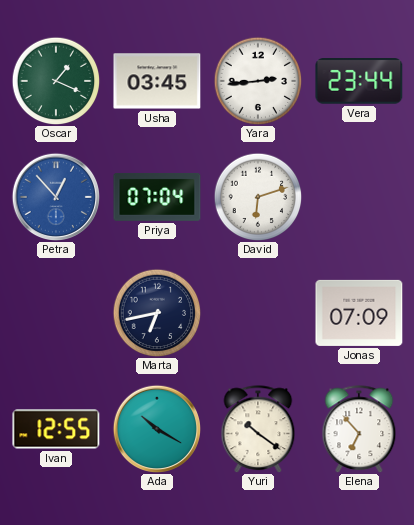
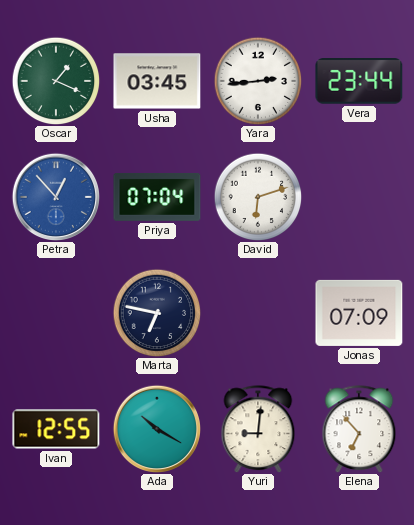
Marta: 6:43 -> 6:47
Yuri: 10:21 -> 9:01
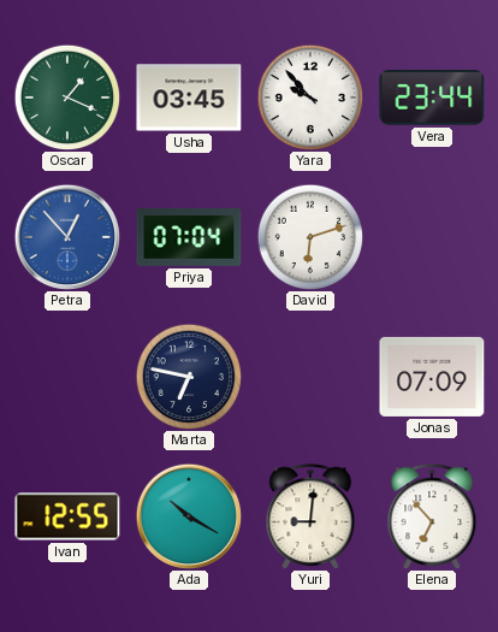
Yara: 2:44 -> 9:53
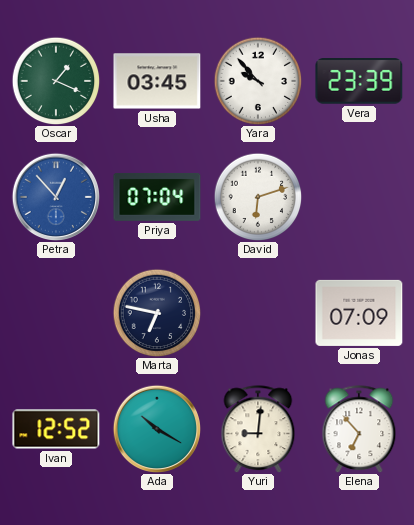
Vera: 23:44 -> 23:39
Ivan: 12:55 -> 12:52
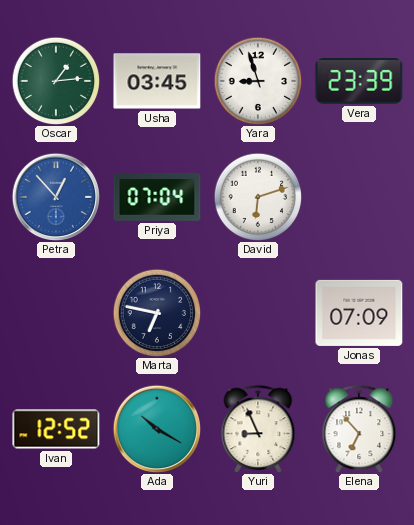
Oscar: 1:19 -> 1:14
Yara: 9:53 -> 8:57
Yuri: 9:01 -> 8:56
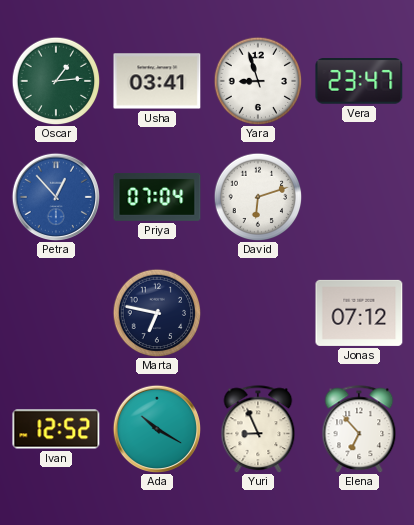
Usha: 03:45 -> 03:41
Vera: 23:39 -> 23:47
Jonas: 07:09 -> 07:12
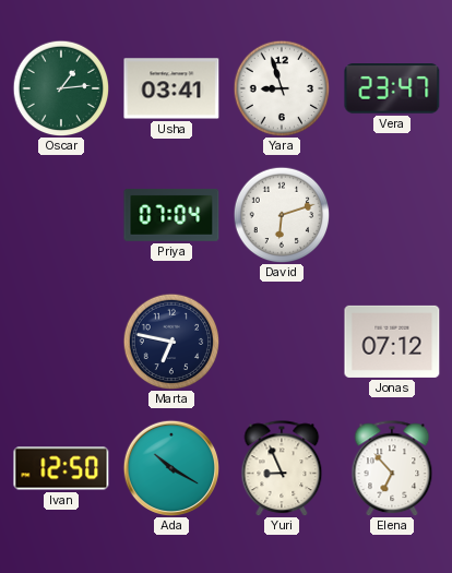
Petra: 12:53 -> none
Ivan: 12:52 -> 12:50
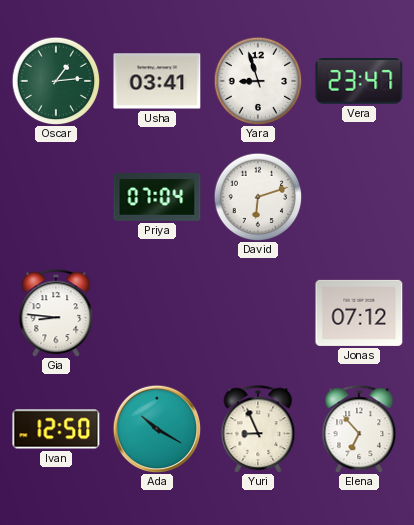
Gia: none -> 8:46
Marta: 6:47 -> none
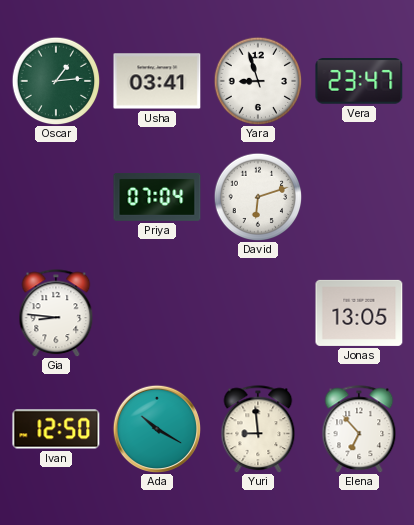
Jonas: 07:12 -> 13:05
Yuri: 8:56 -> 8:59
